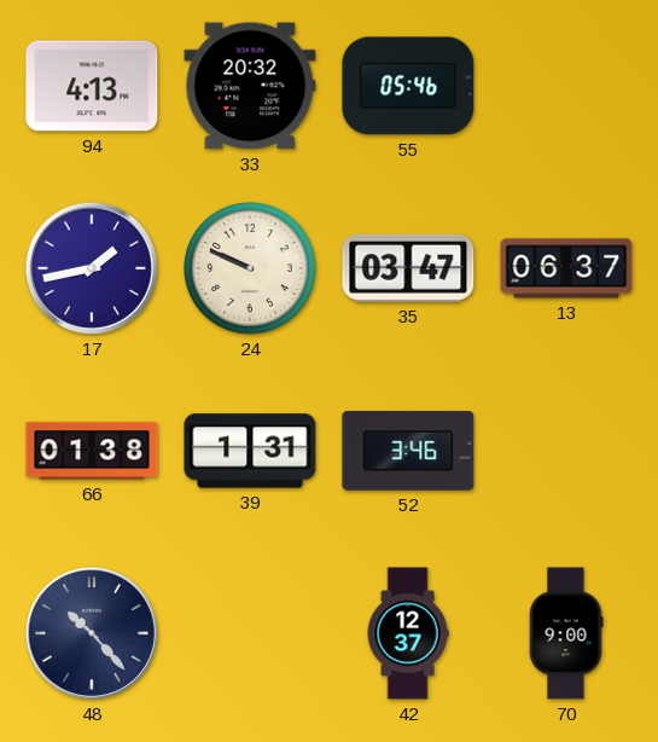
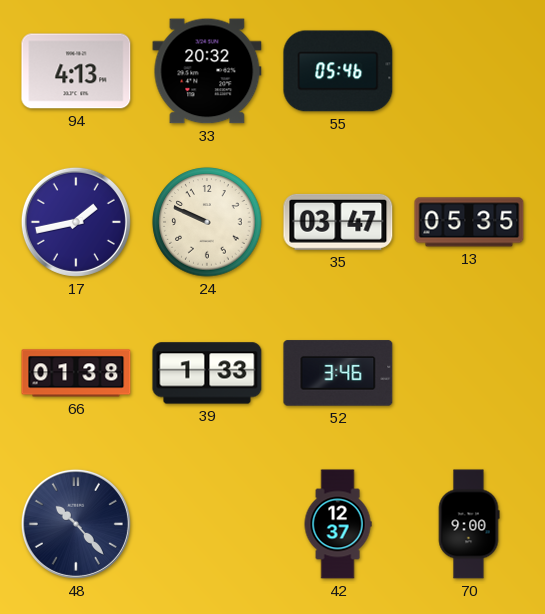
13: 06:37 -> 05:35
39: 1:31 -> 1:33
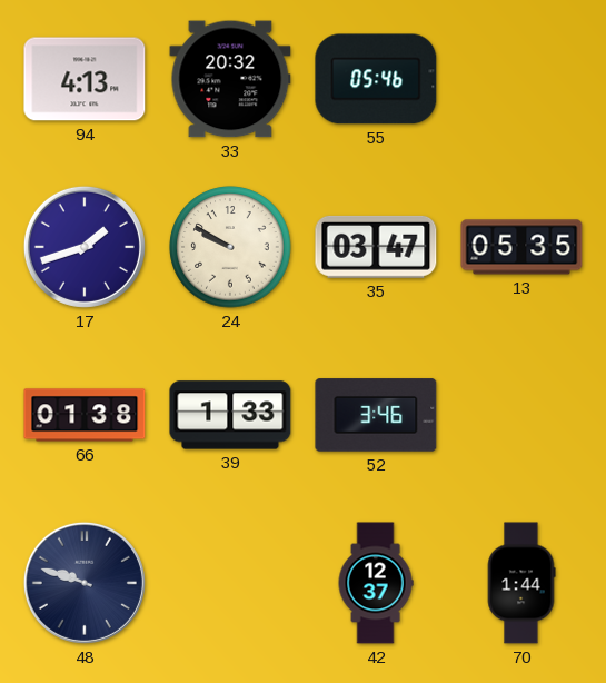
17: 1:43 -> 1:42
24: 9:49 -> 9:50
48: 10:23 -> 9:48
70: 9:00 -> 1:44
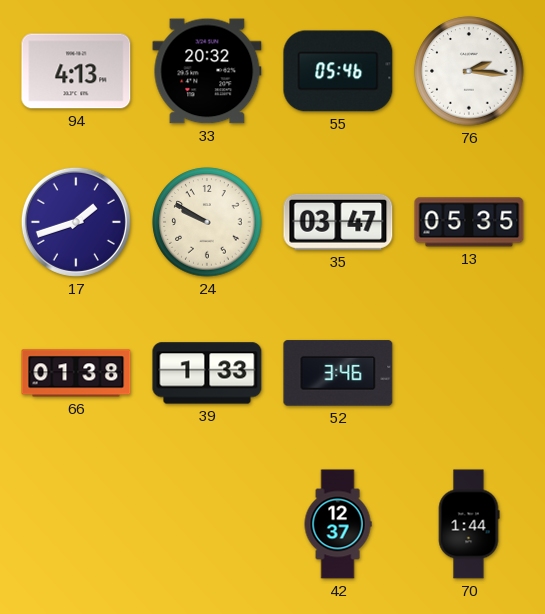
76: none -> 2:16
48: 9:48 -> none
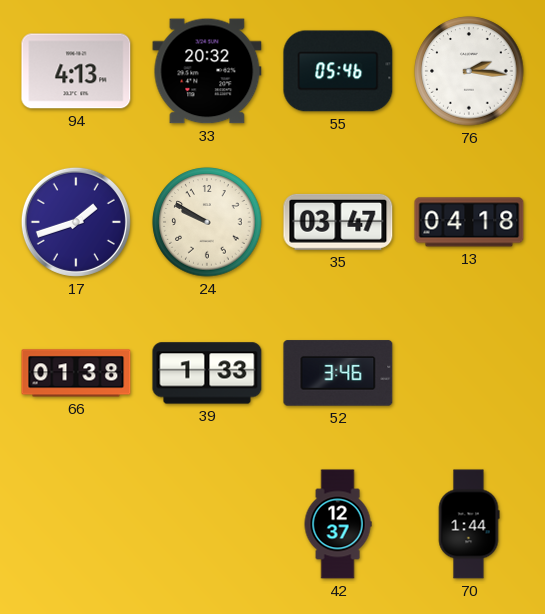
13: 05:35 -> 04:18
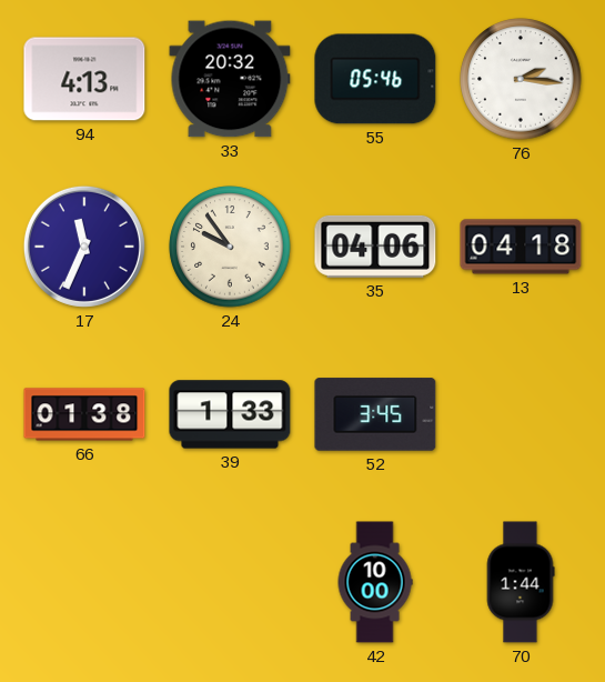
17: 1:42 -> 11:34
24: 9:50 -> 9:54
35: 03:47 -> 04:06
52: 3:46 -> 3:45
42: 12:37 -> 10:00
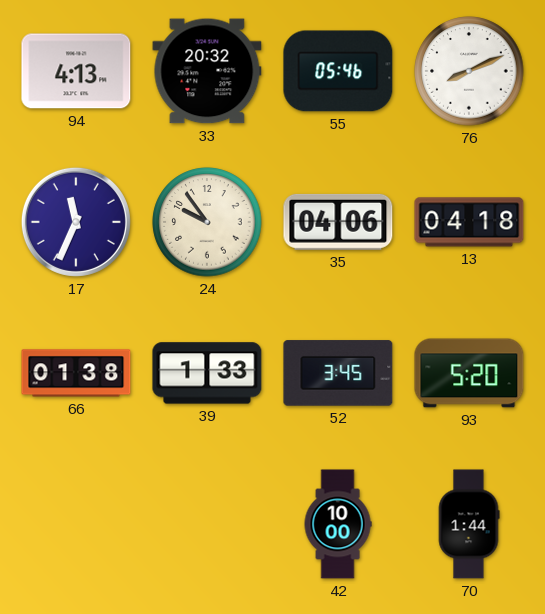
76: 2:16 -> 8:11
93: none -> 5:20
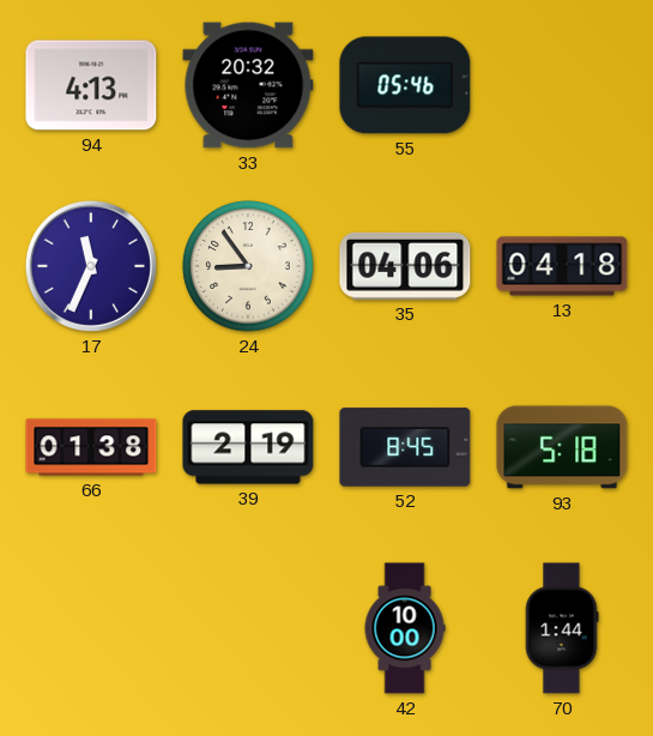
76: 8:11 -> none
24: 9:54 -> 8:54
39: 1:33 -> 2:19
52: 3:45 -> 8:45
93: 5:20 -> 5:18
